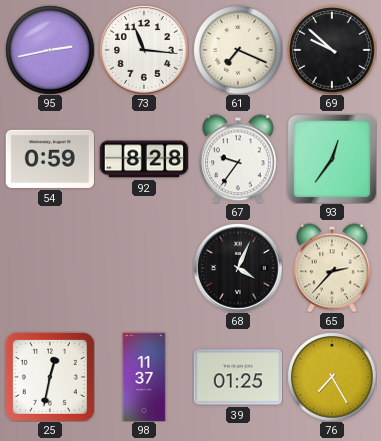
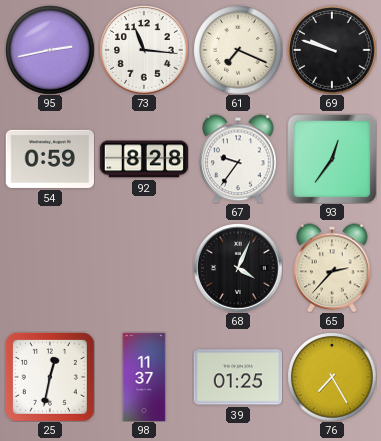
69: 9:52 -> 9:48
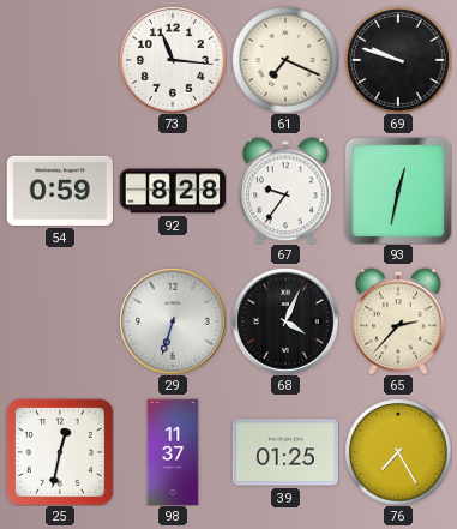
95: 2:43 -> none
93: 12:36 -> 12:32
29: none -> 6:33
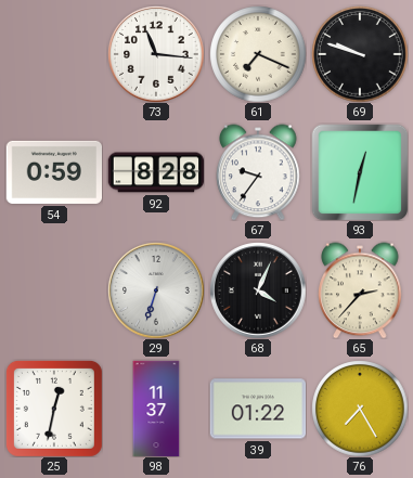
39: 01:25 -> 01:22
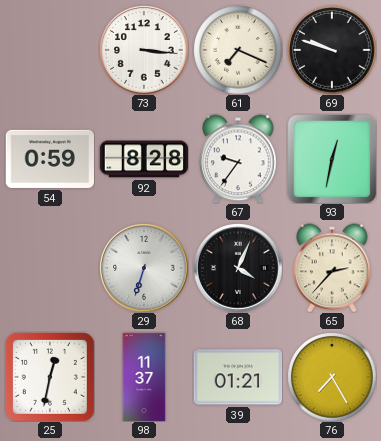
73: 11:16 -> 3:16
39: 01:22 -> 01:21
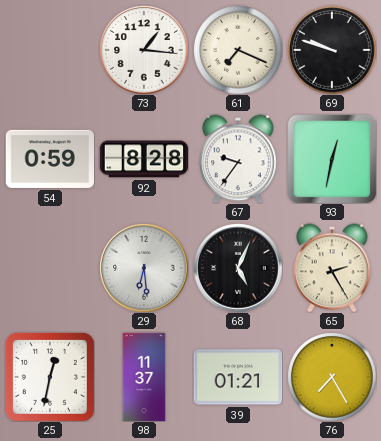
73: 3:16 -> 1:16
29: 6:33 -> 6:29
68: 4:04 -> 5:04
65: 2:37 -> 2:25
